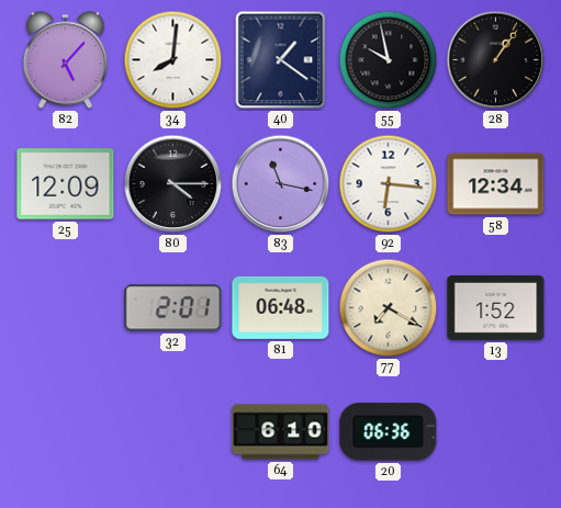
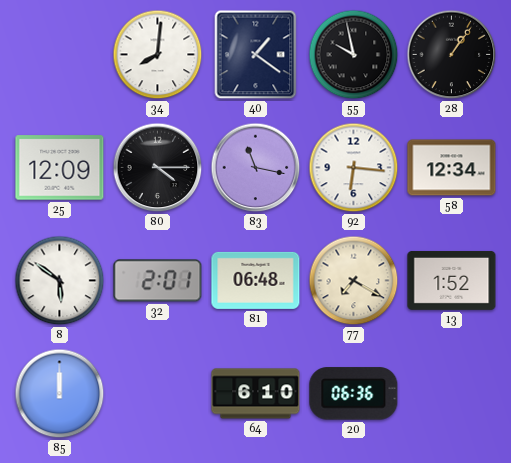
82: 5:07 -> none
8: none -> 5:51
85: none -> 12:00
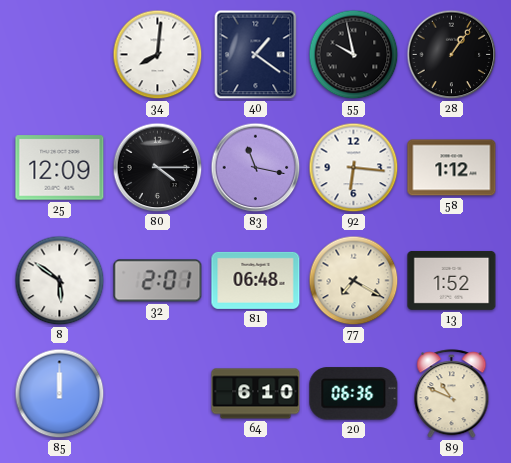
58: 12:34 -> 1:12
89: none -> 10:49
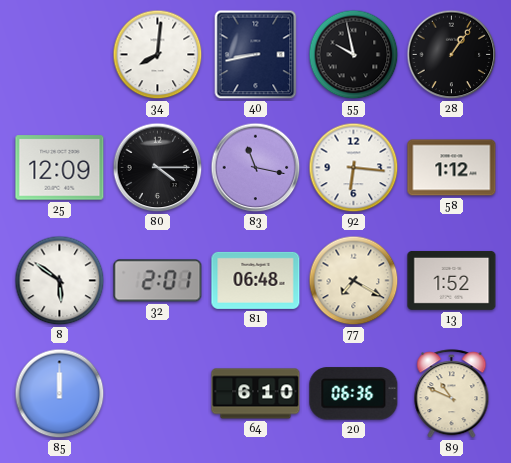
40: 1:21 -> 8:43
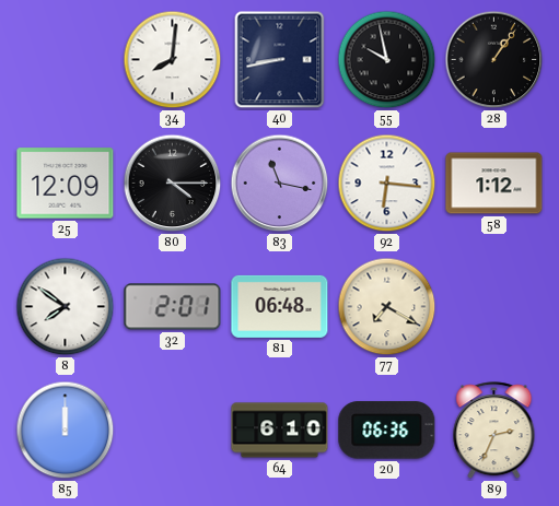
8: 5:51 -> 7:51
13: 1:52 -> none
89: 10:49 -> 2:34
